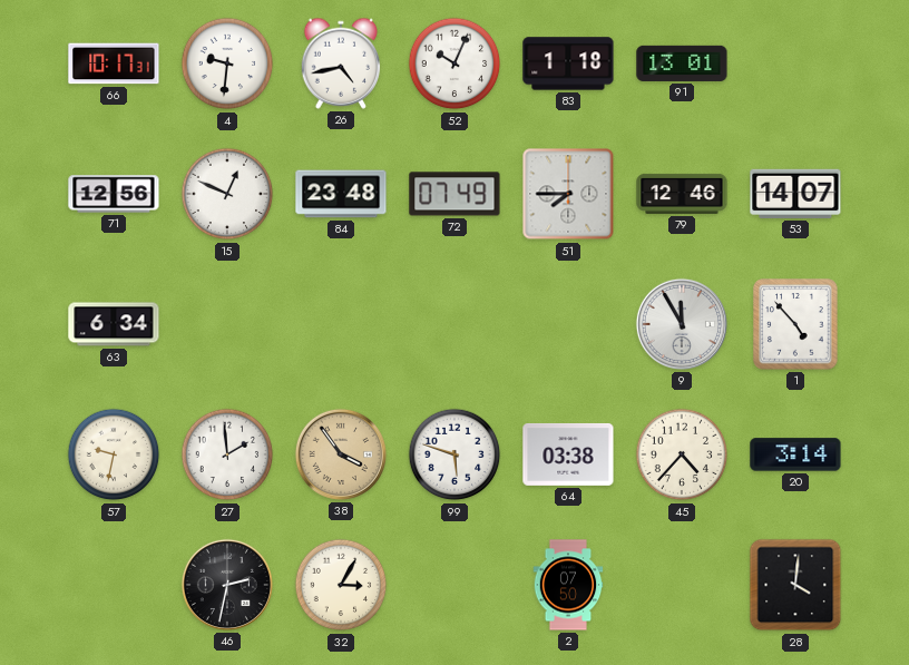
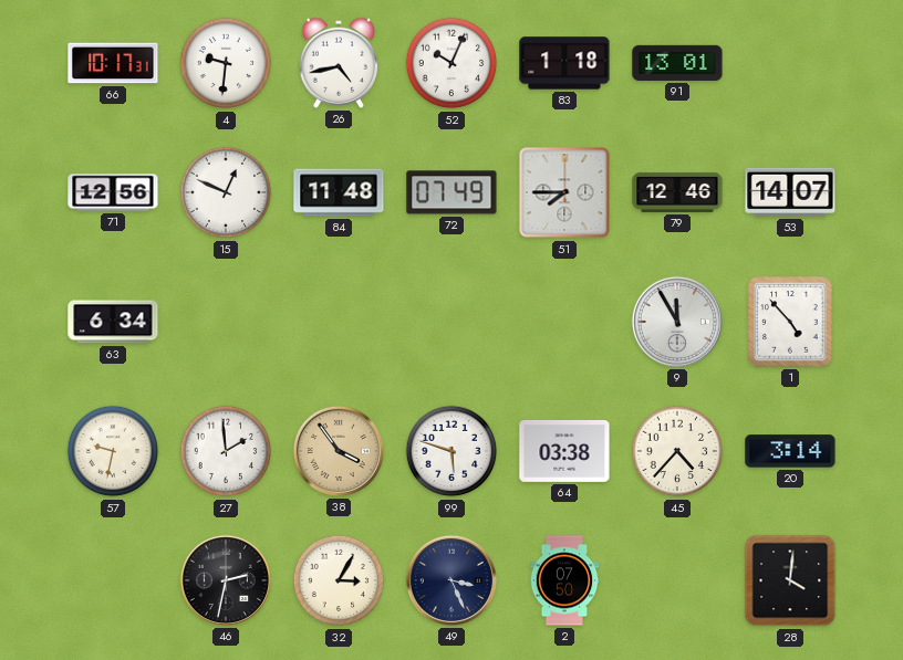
84: 23:48 -> 11:48
49: none -> 3:26
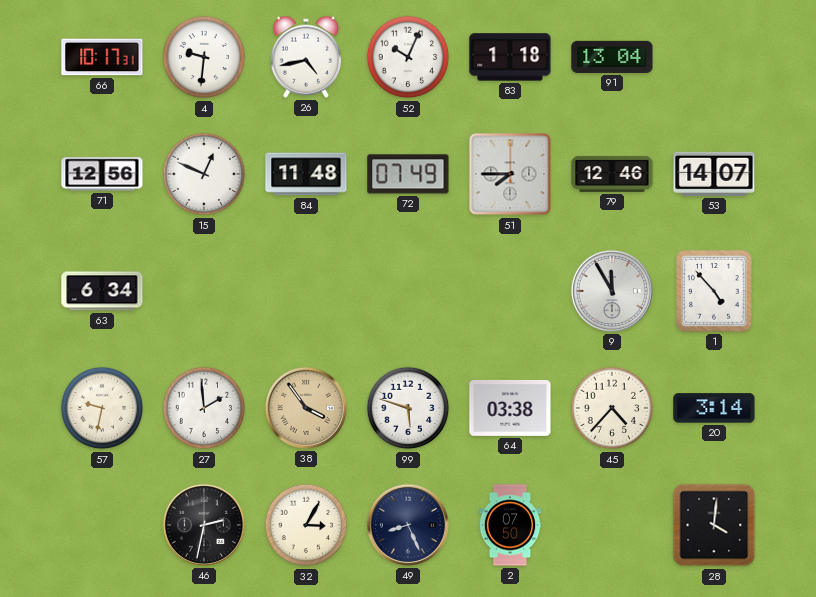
91: 13:01 -> 13:04
49: 3:26 -> 8:26
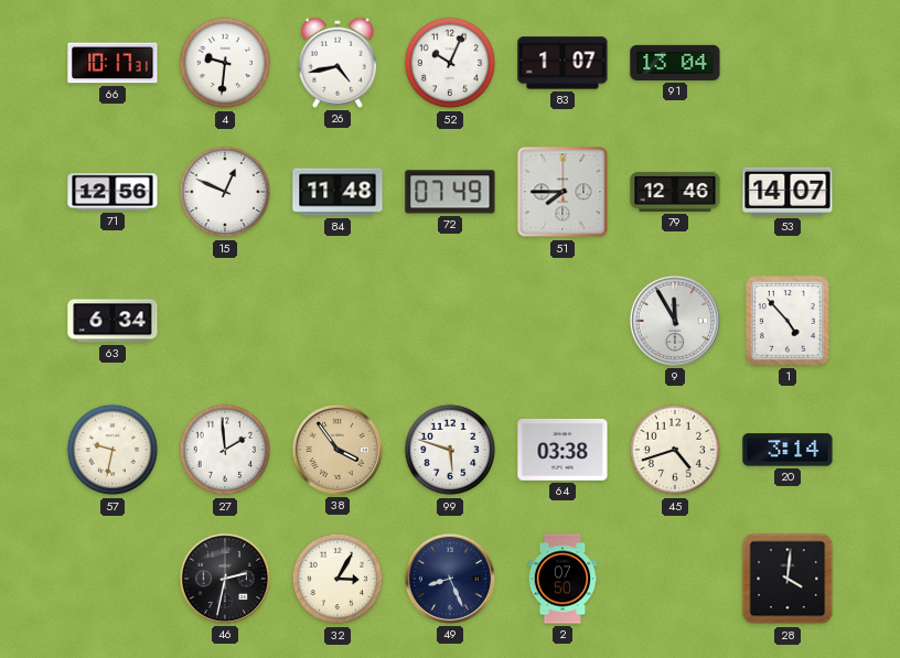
83: 1:18 -> 1:07
45: 4:37 -> 4:42
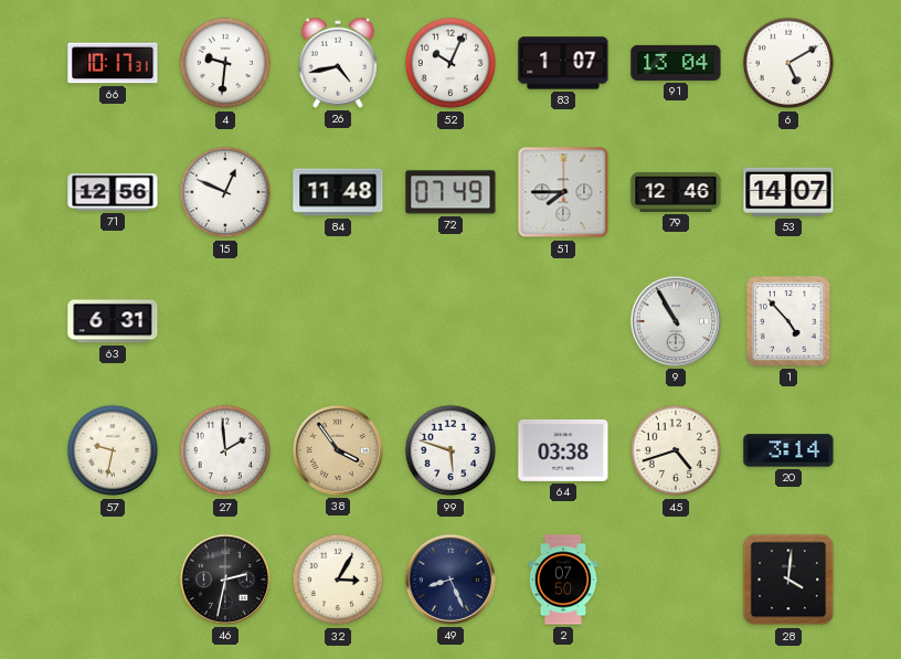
6: none -> 5:10
63: 6:34 -> 6:31
9: 11:55 -> 10:55
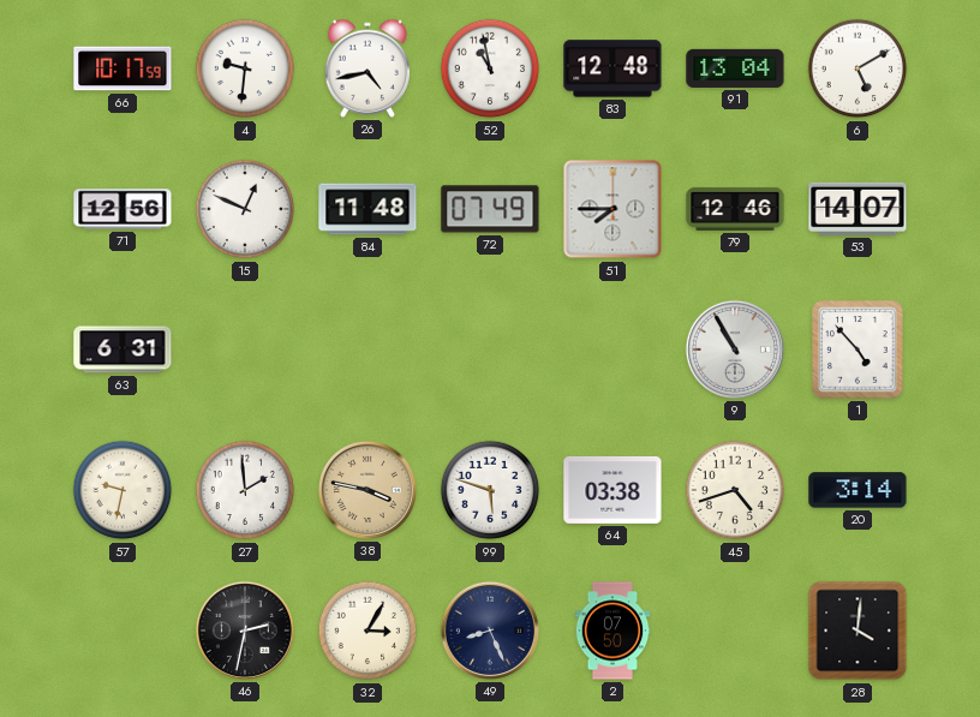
66: 10:17:31 -> 10:17:59
52: 10:04 -> 10:58
83: 1:07 -> 12:48
38: 3:54 -> 3:47
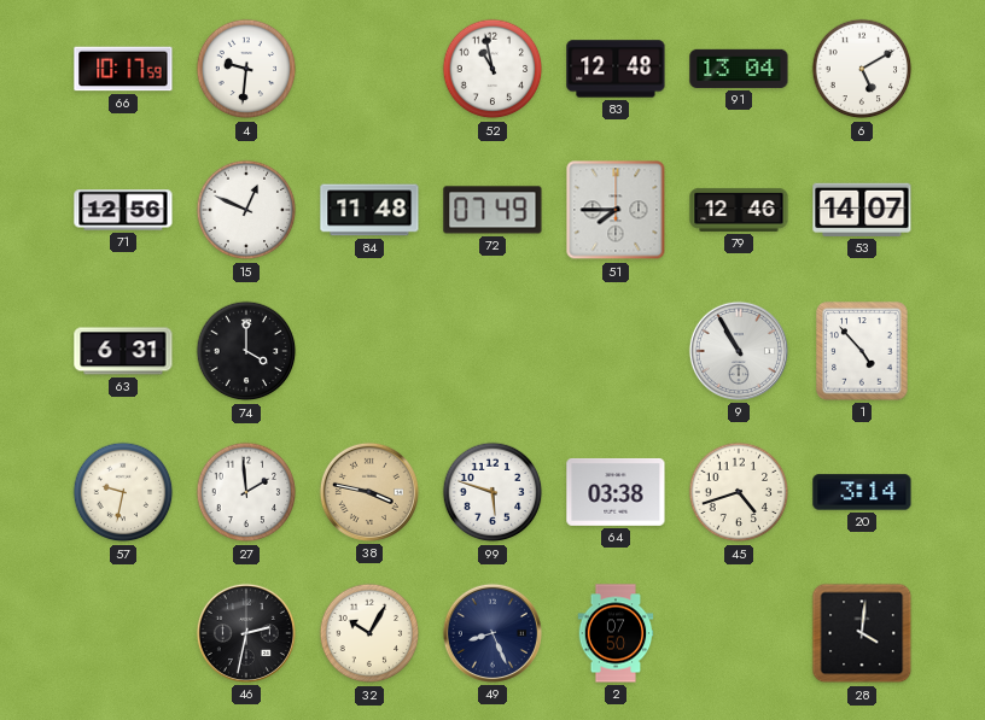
26: 4:43 -> none
74: none -> 4:00
32: 3:05 -> 10:05
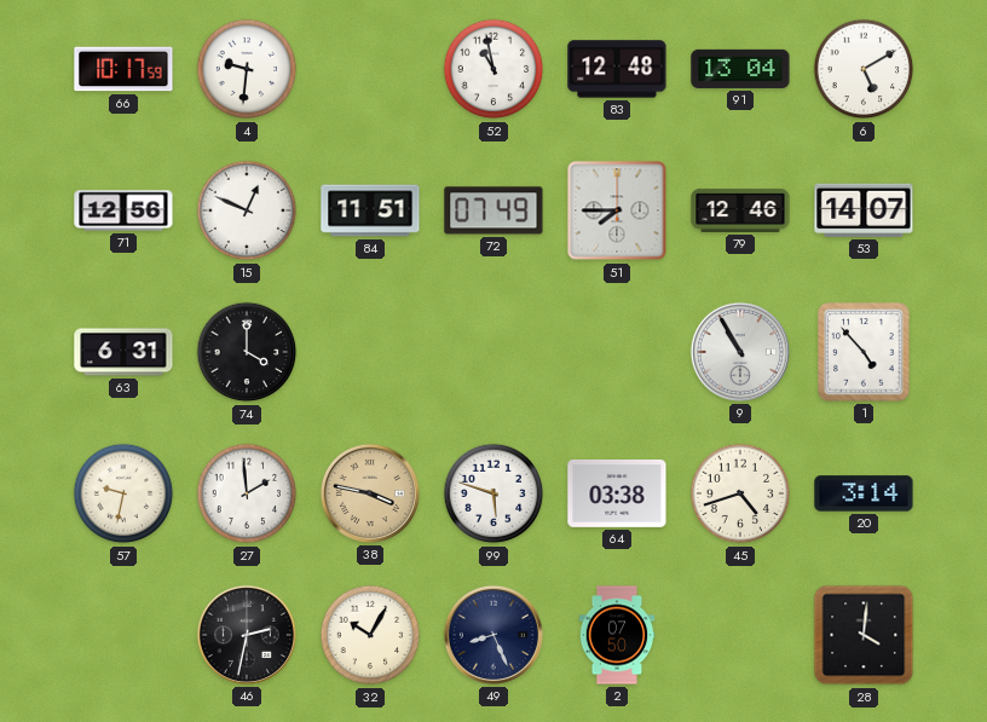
84: 11:48 -> 11:51
